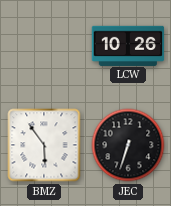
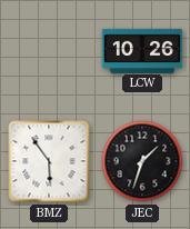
JEC: 6:33 -> 1:33
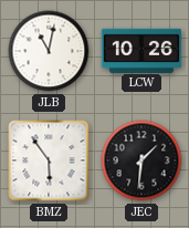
JLB: none -> 11:02
JEC: 1:33 -> 1:31
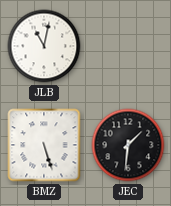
LCW: 10:26 -> none
BMZ: 5:54 -> 5:27
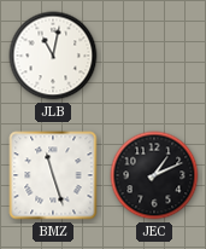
BMZ: 5:27 -> 11:27
JEC: 1:31 -> 1:11
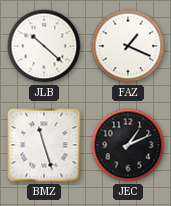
JLB: 11:02 -> 10:22
FAZ: none -> 1:19
